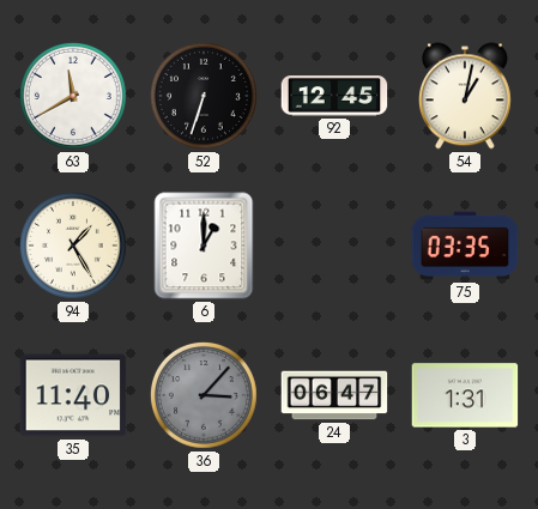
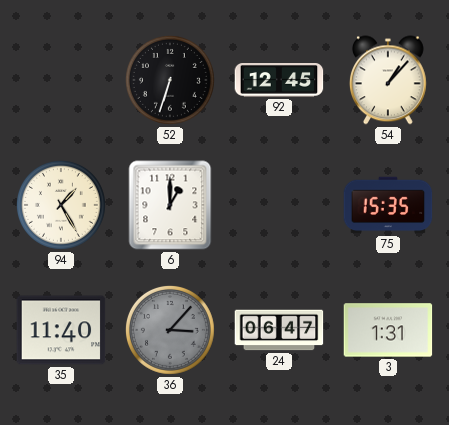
63: 11:40 -> none
54: 1:02 -> 1:07
75: 03:35 -> 15:35
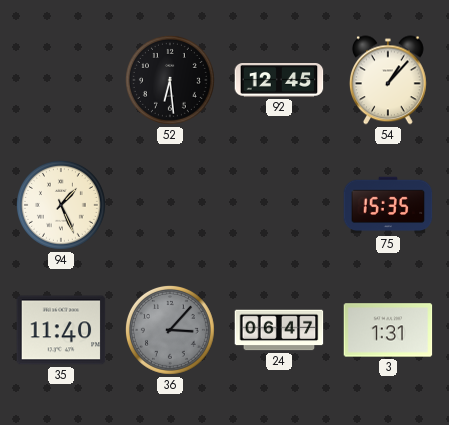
52: 6:33 -> 6:29
94: 1:25 -> 1:26
6: 1:00 -> none
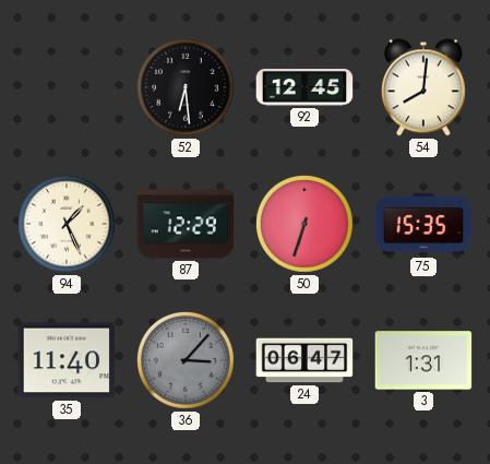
54: 1:07 -> 8:01
87: none -> 12:29
50: none -> 6:33
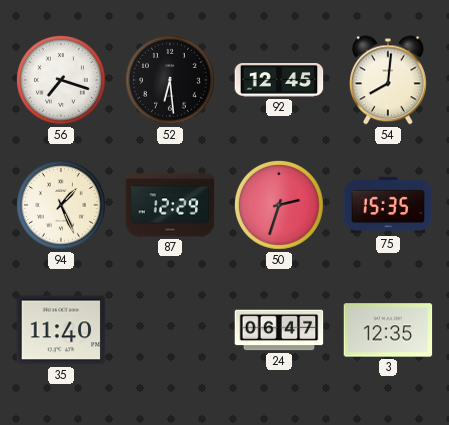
56: none -> 7:18
50: 6:33 -> 2:33
36: 3:07 -> none
3: 1:31 -> 12:35
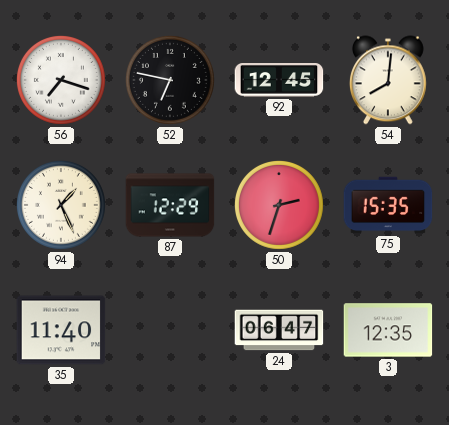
52: 6:29 -> 6:47
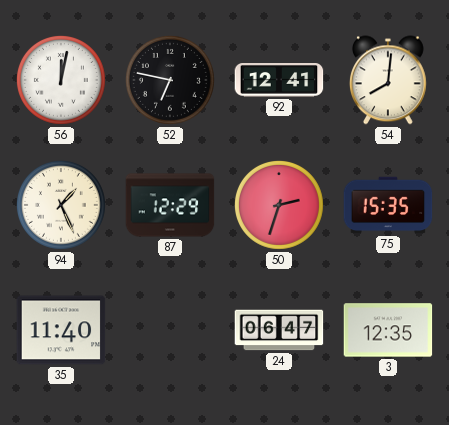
56: 7:18 -> 12:02
92: 12:45 -> 12:41
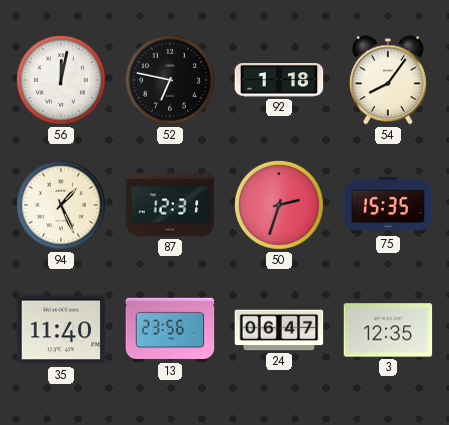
92: 12:41 -> 1:18
54: 8:01 -> 8:06
87: 12:29 -> 12:31
13: none -> 23:56
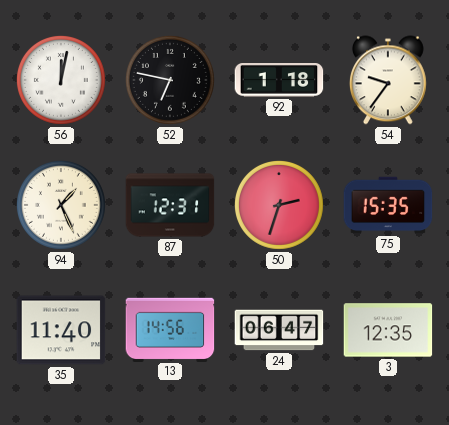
54: 8:06 -> 9:36
13: 23:56 -> 14:56
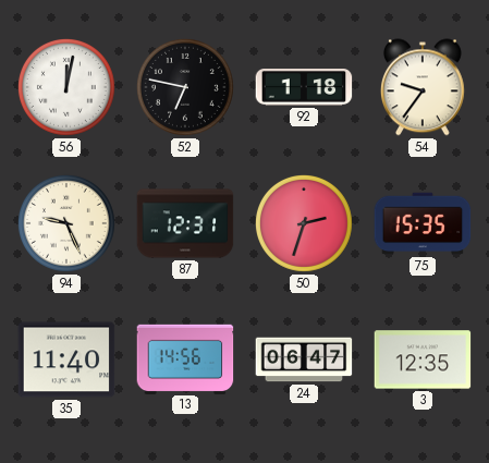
94: 1:26 -> 9:26
